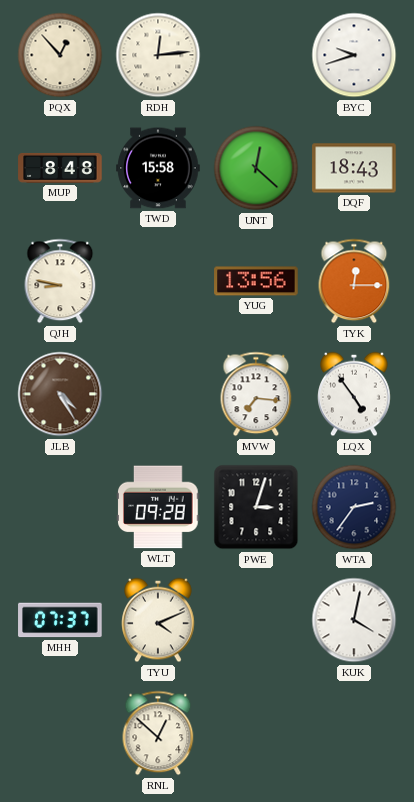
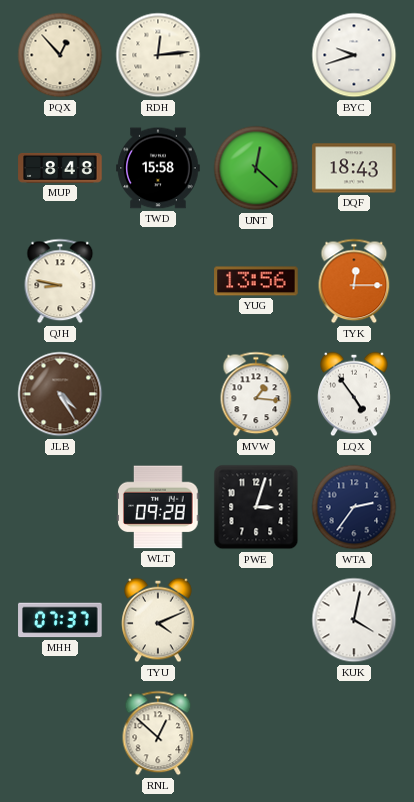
MVW: 7:16 -> 1:16
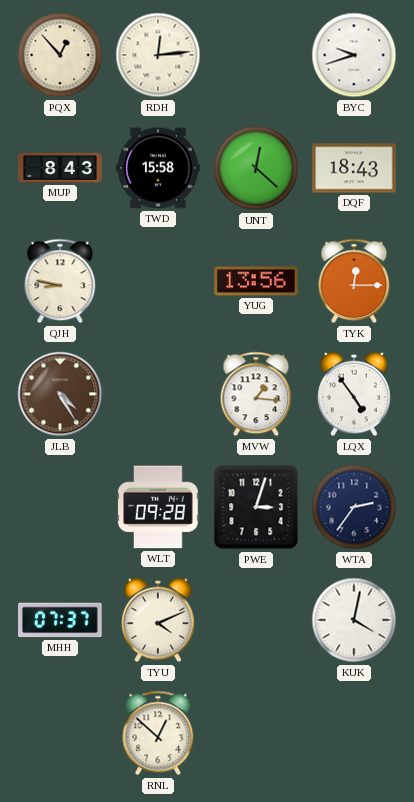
MUP: 8:48 -> 8:43
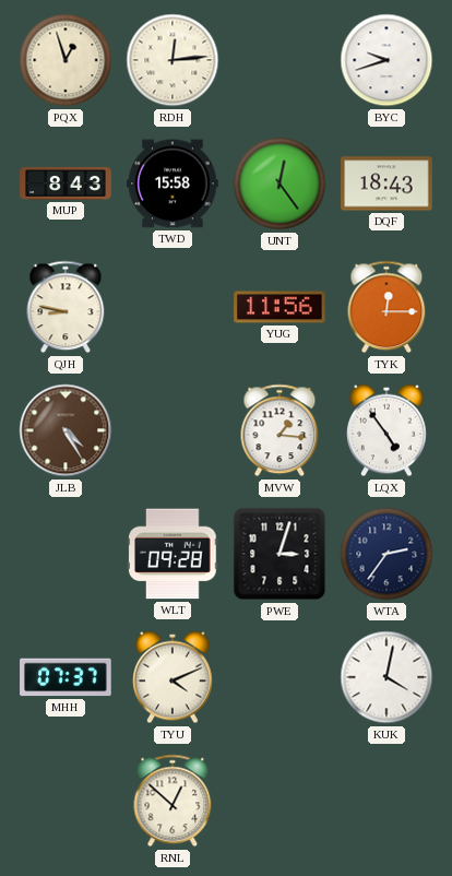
PQX: 12:53 -> 12:57
UNT: 12:22 -> 12:24
YUG: 13:56 -> 11:56
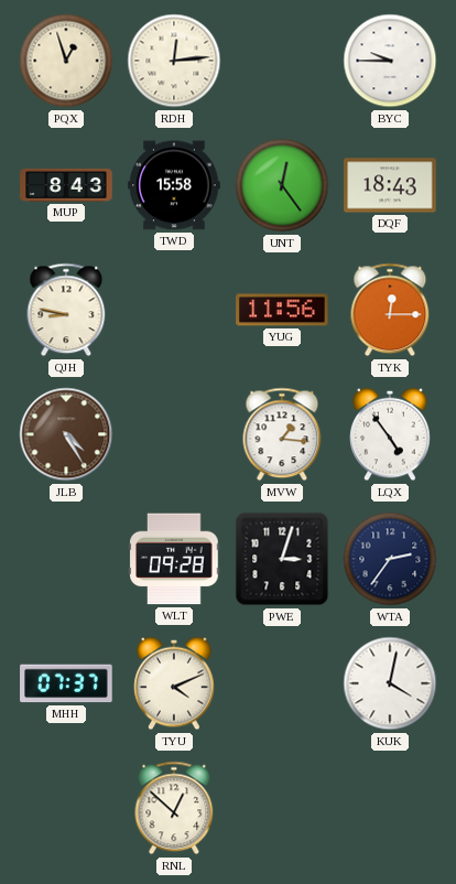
BYC: 9:42 -> 9:45
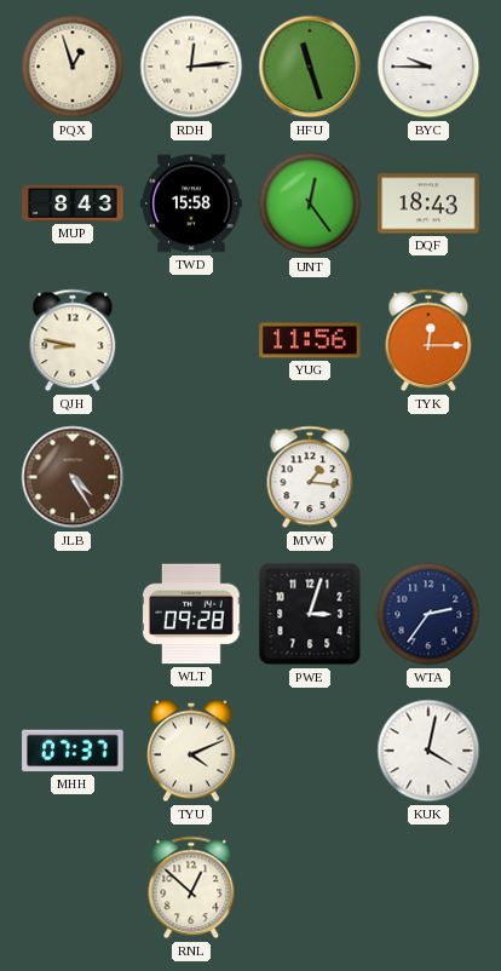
HFU: none -> 11:27
LQX: 4:54 -> none
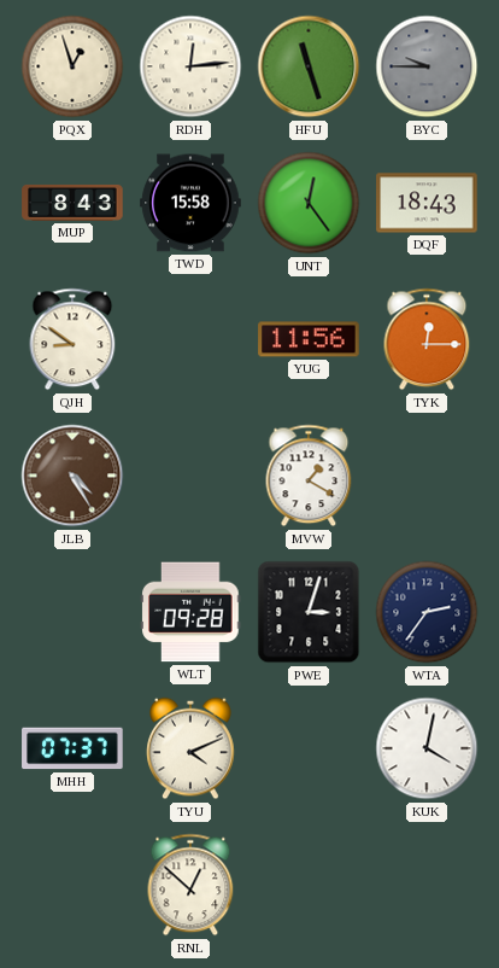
BYC dial: white -> grey
QJH: 8:47 -> 8:51
MVW: 1:16 -> 1:20
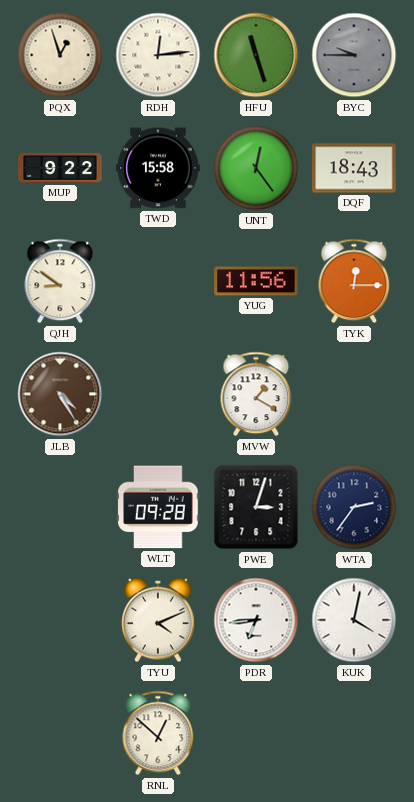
MUP: 8:43 -> 9:22
MHH: 07:37 -> none
PDR: none -> 6:44
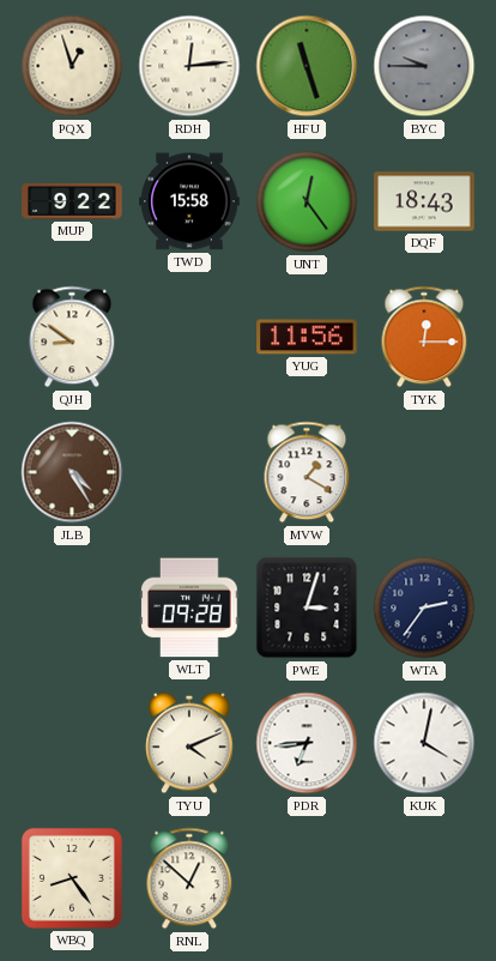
WBQ: none -> 8:24
